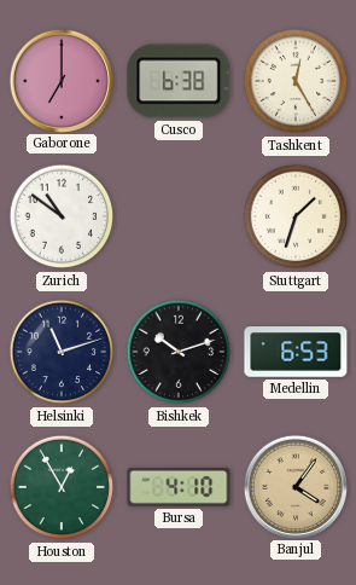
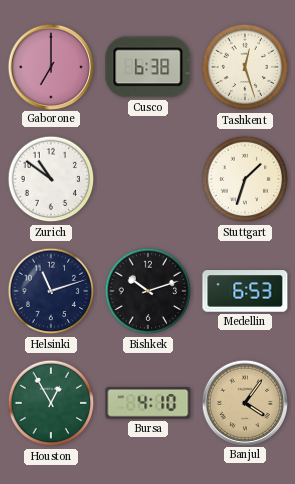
Tashkent: 12:25 -> 12:27
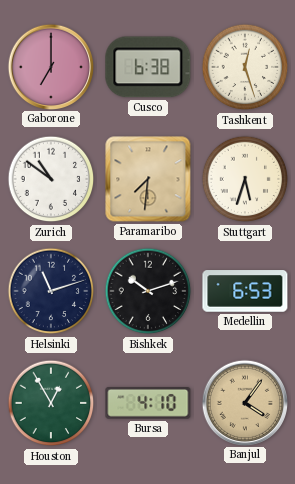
Paramaribo: none -> 7:31
Stuttgart: 1:33 -> 5:33
